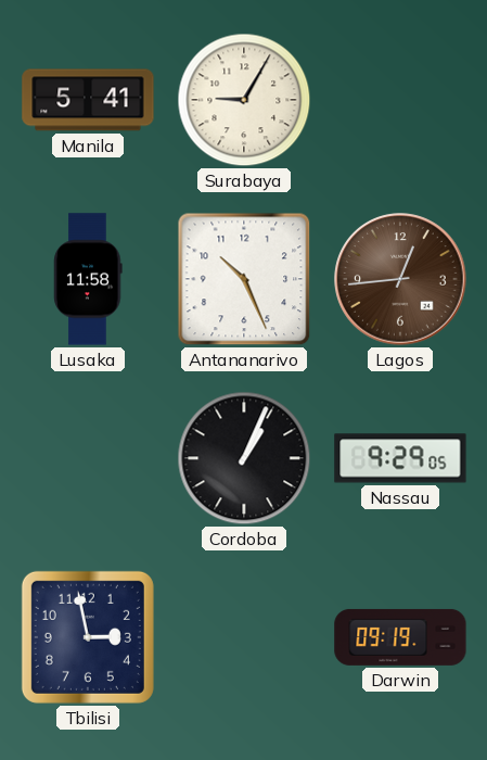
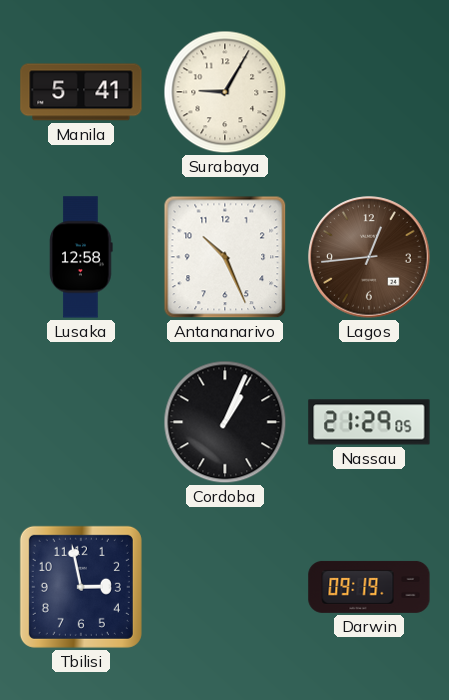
Lusaka: 11:58 -> 12:58
Nassau: 9:29 -> 21:29
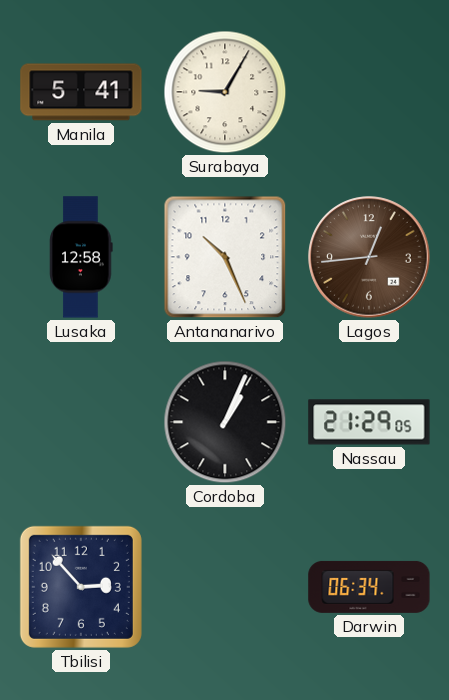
Tbilisi: 2:58 -> 2:53
Darwin: 09:19 -> 06:34
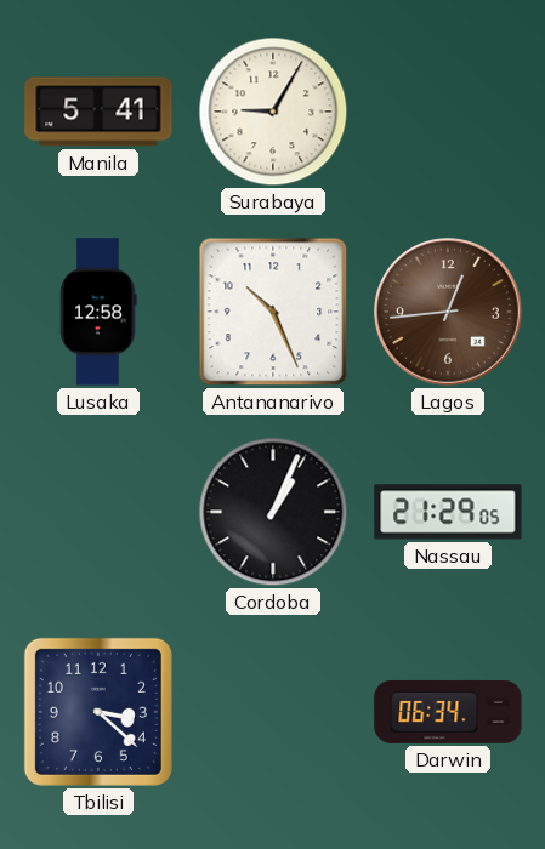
Tbilisi: 2:53 -> 3:22
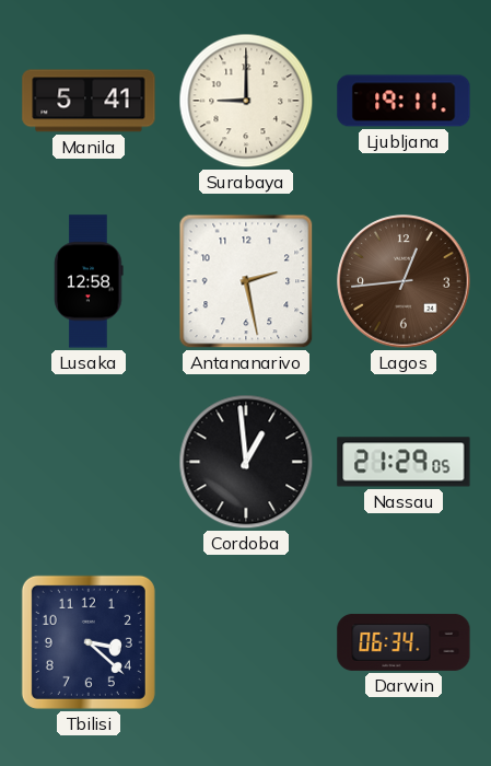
Surabaya: 9:05 -> 9:00
Ljubljana: none -> 19:11
Antananarivo: 10:26 -> 2:28
Cordoba: 1:04 -> 12:59
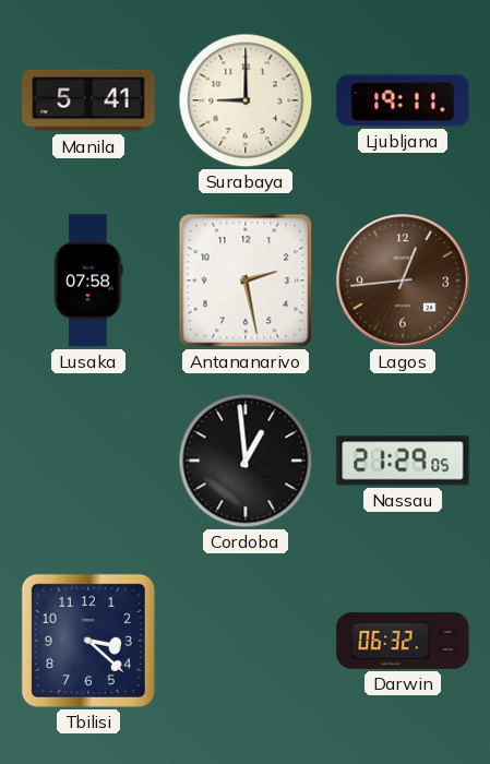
Lusaka: 12:58 -> 07:58
Darwin: 06:34 -> 06:32
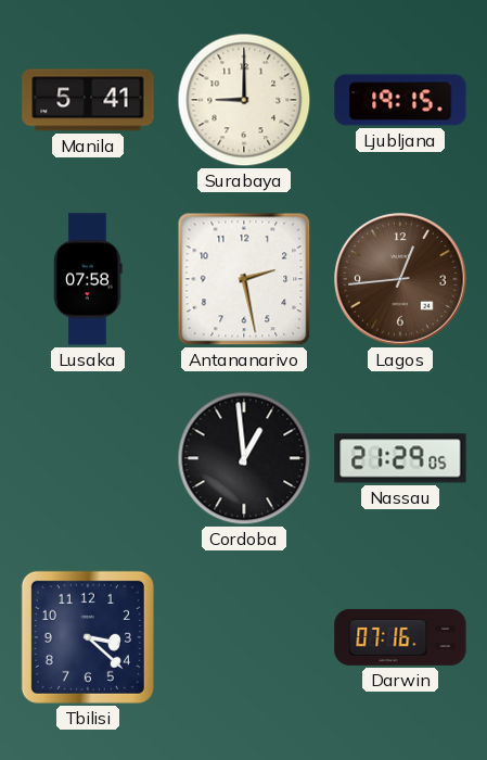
Ljubljana: 19:11 -> 19:15
Darwin: 06:32 -> 07:16
